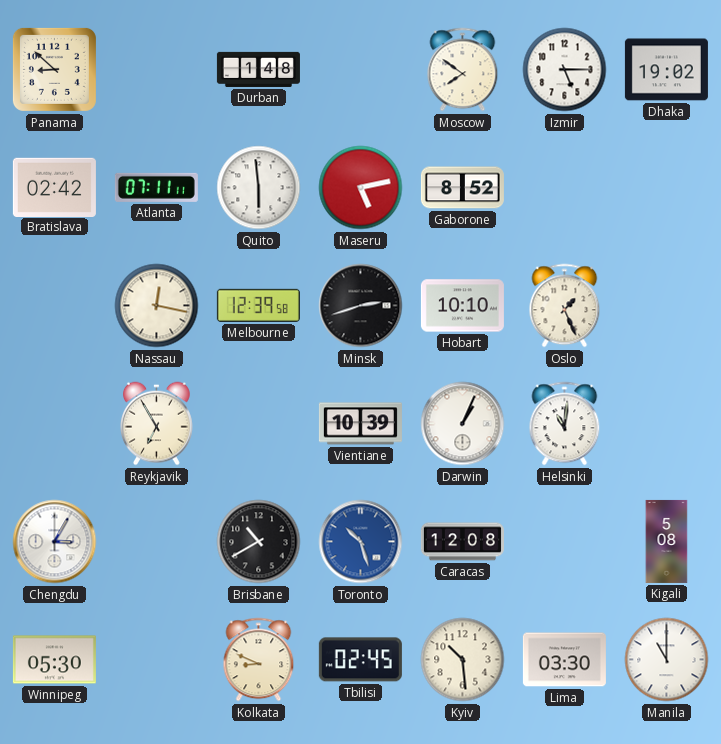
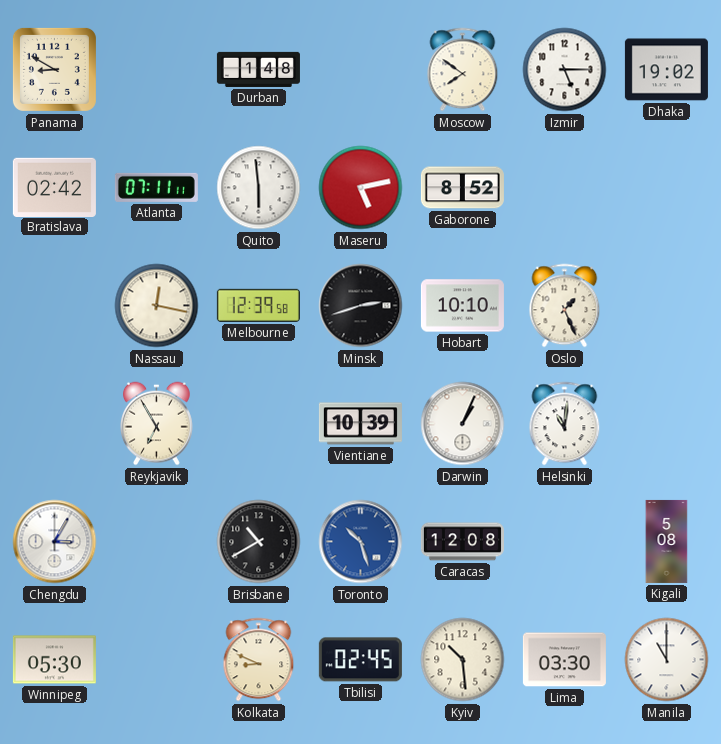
Panama: 8:52 -> 8:50
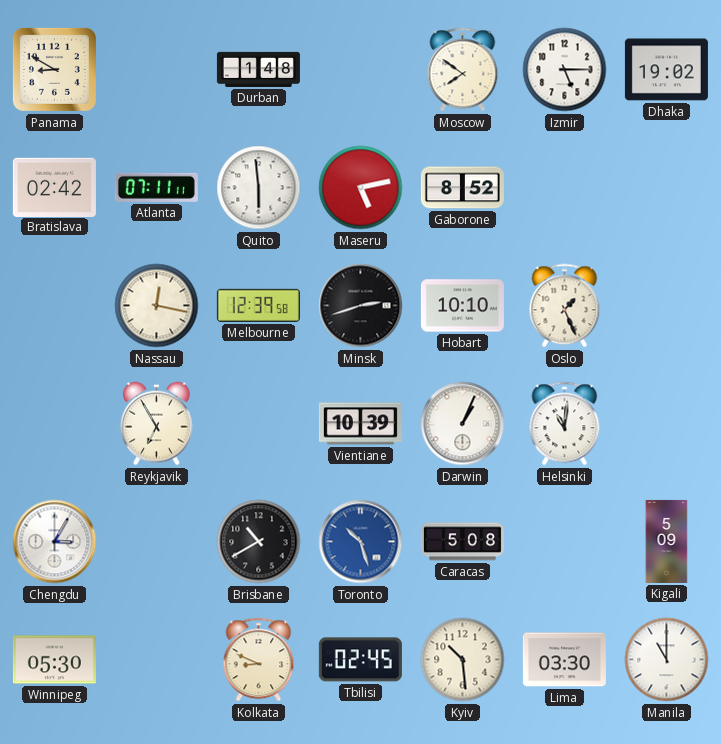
Caracas: 12:08 -> 5:08
Kigali: 5:08 -> 5:09
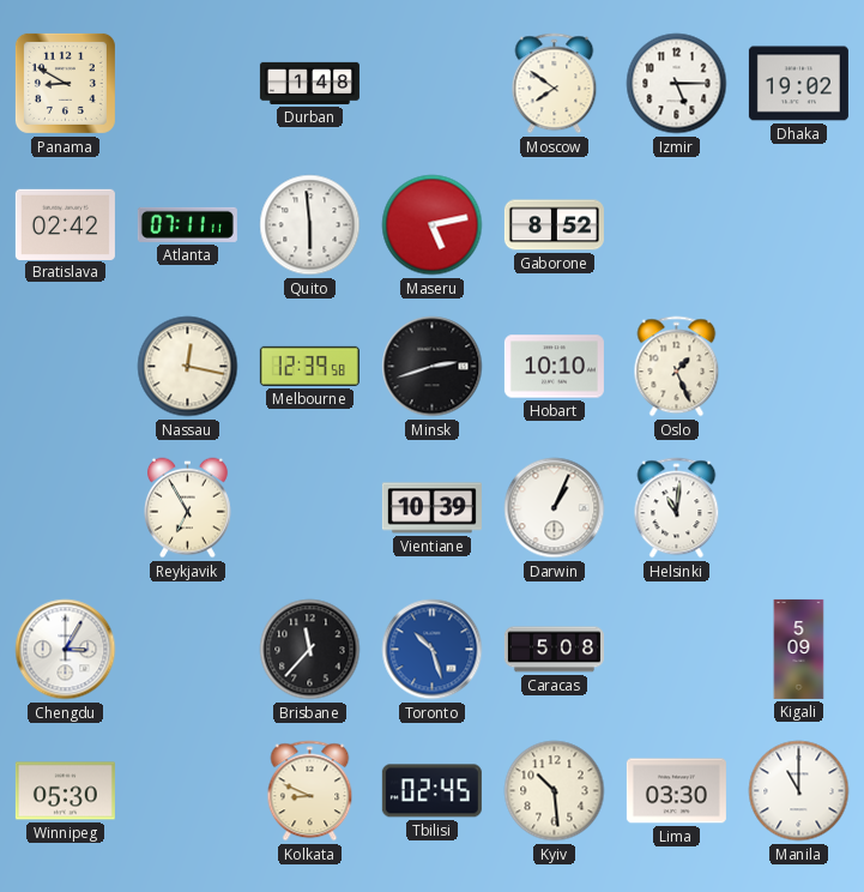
Brisbane: 10:40 -> 11:37
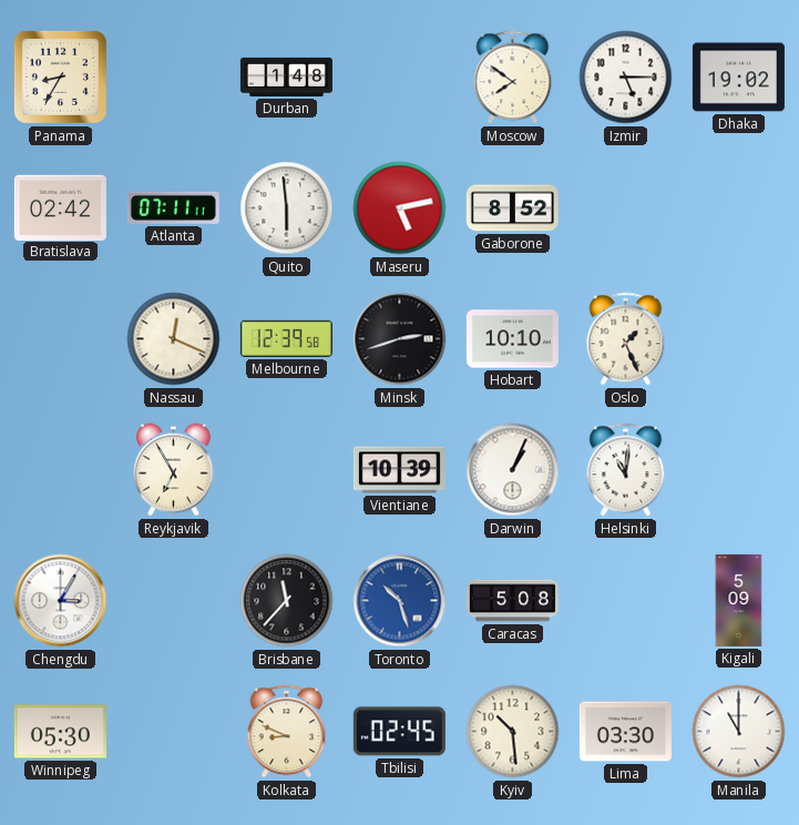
Panama: 8:50 -> 8:35
Nassau: 12:17 -> 12:19
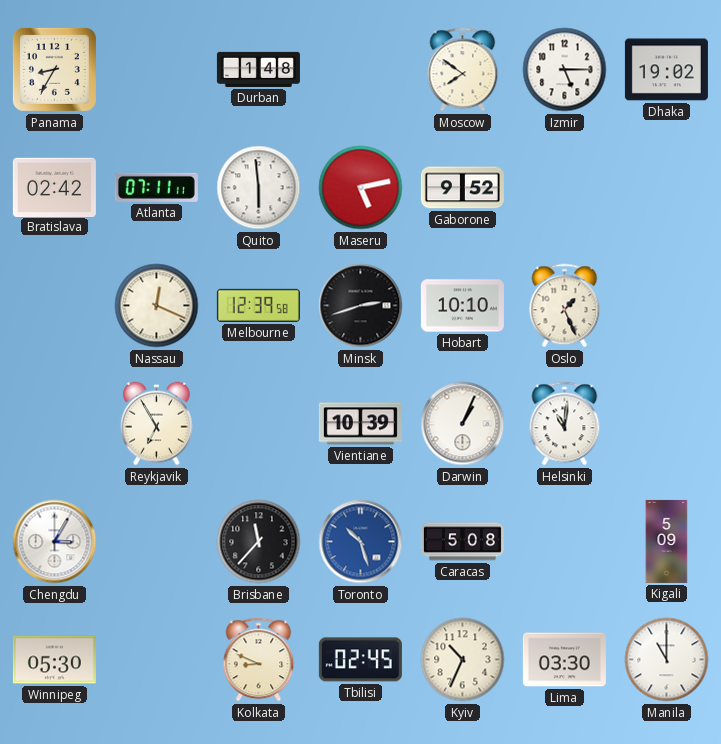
Gaborone: 8:52 -> 9:52
Kyiv: 10:29 -> 10:34
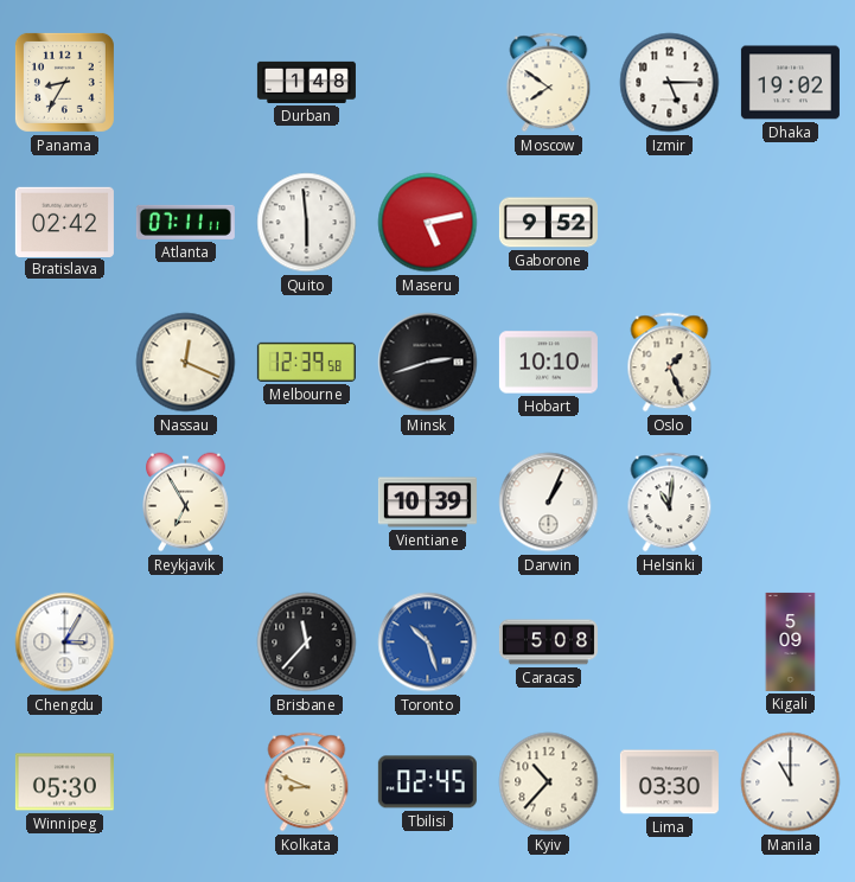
Kyiv: 10:34 -> 10:37
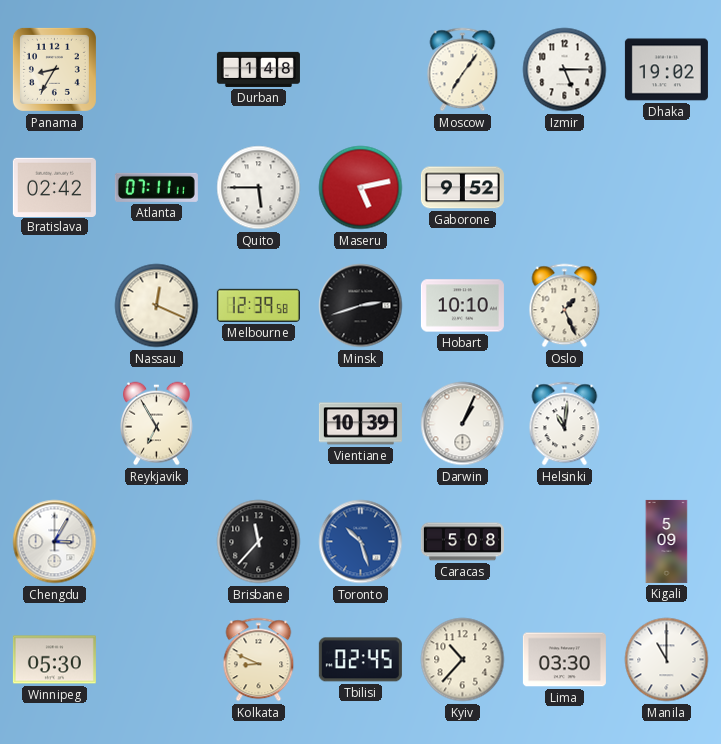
Moscow: 7:51 -> 7:06
Quito: 5:59 -> 5:45
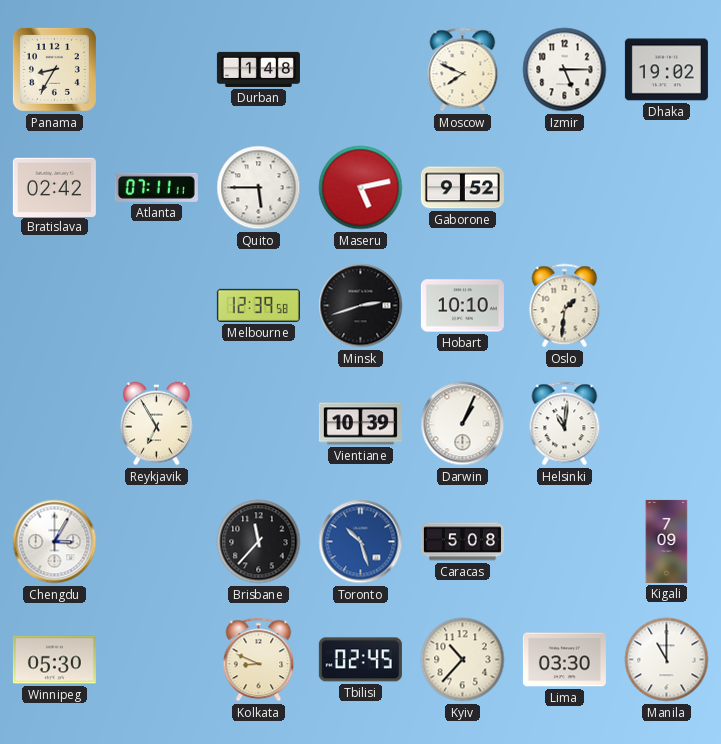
Moscow: 7:06 -> 7:49
Nassau: 12:19 -> none
Oslo: 1:26 -> 1:31
Kigali: 5:09 -> 7:09
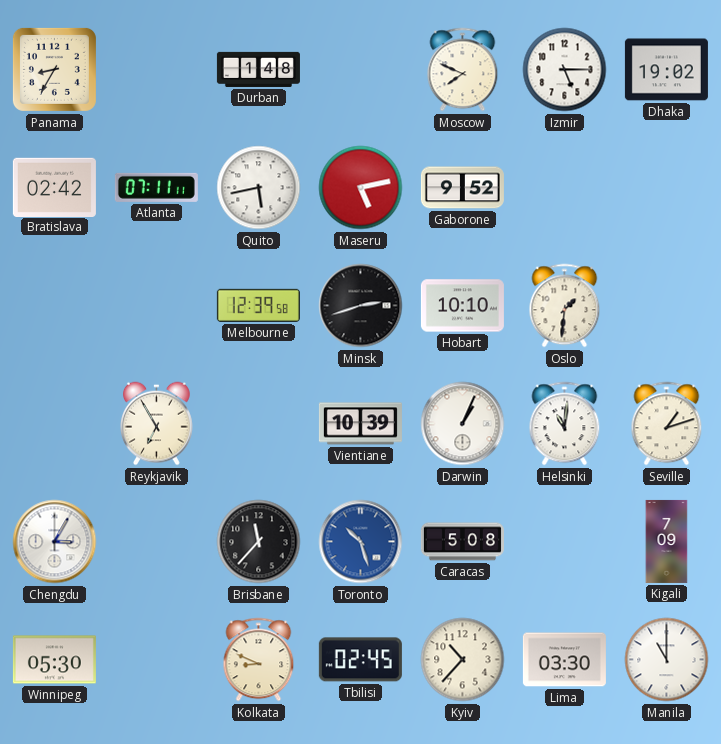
Quito: 5:45 -> 5:43
Seville: none -> 1:12
